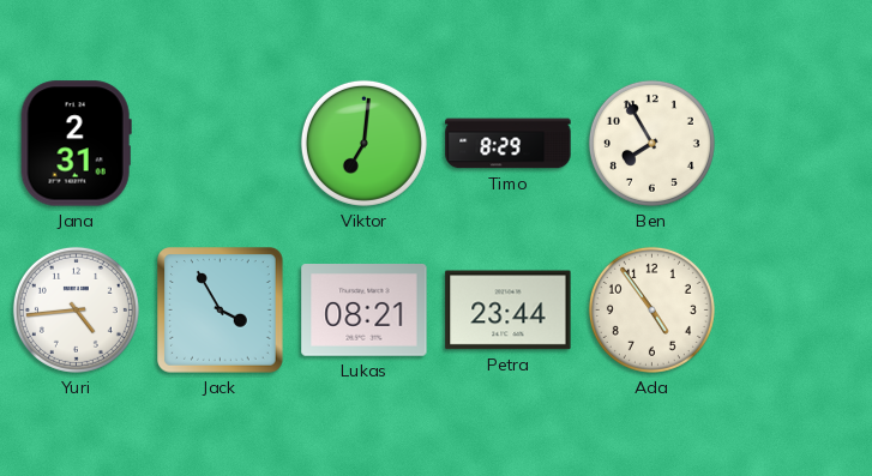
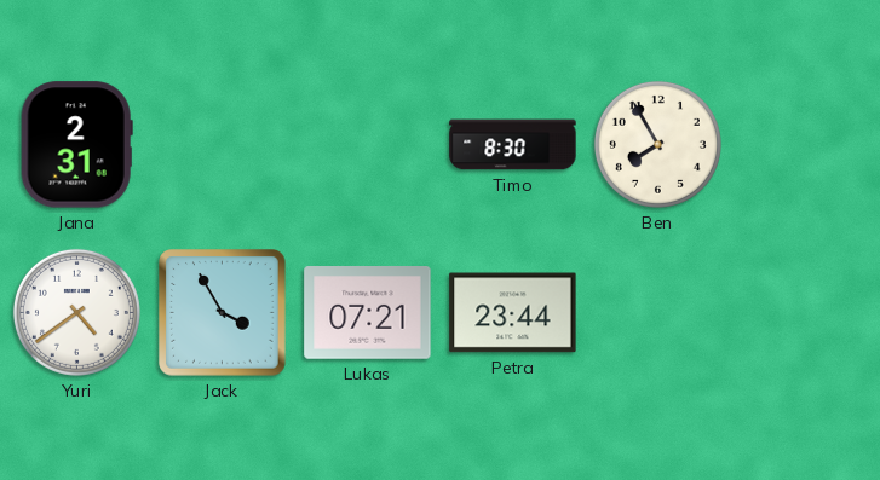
Viktor: 7:01 -> none
Timo: 8:29 -> 8:30
Yuri: 4:44 -> 4:39
Lukas: 08:21 -> 07:21
Ada: 4:54 -> none
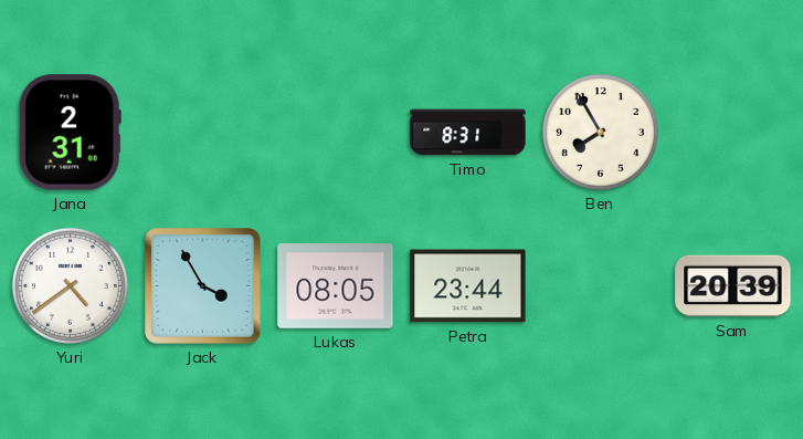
Timo: 8:30 -> 8:31
Lukas: 07:21 -> 08:05
Sam: none -> 20:39
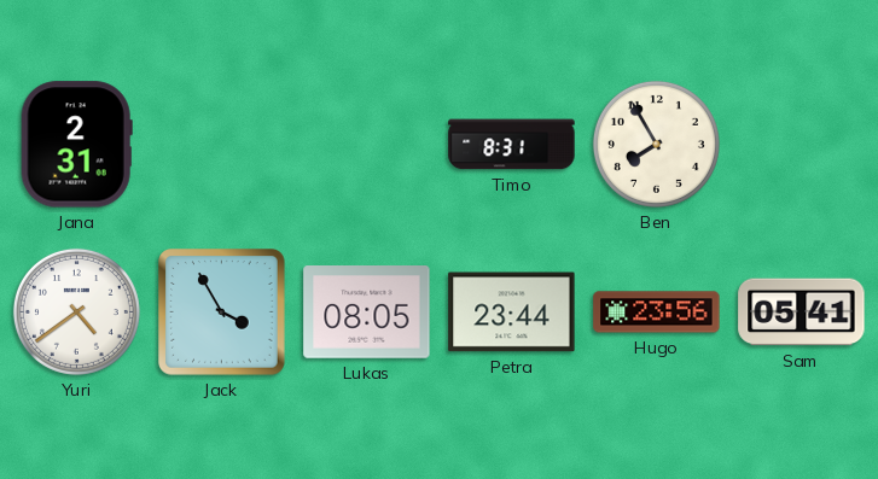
Hugo: none -> 23:56
Sam: 20:39 -> 05:41
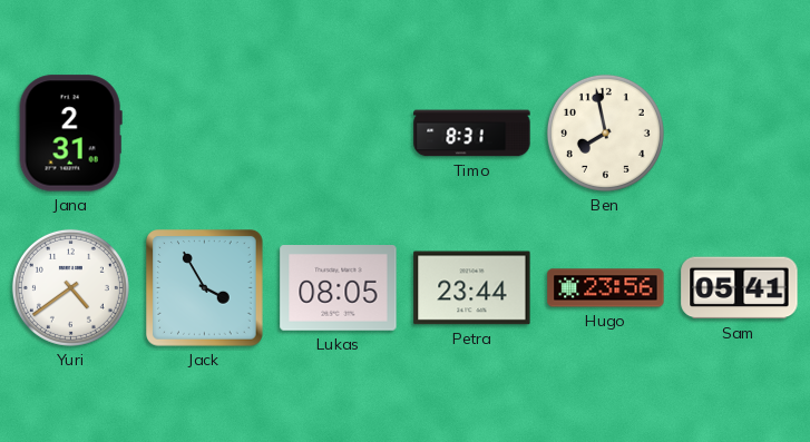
Ben: 7:55 -> 7:58
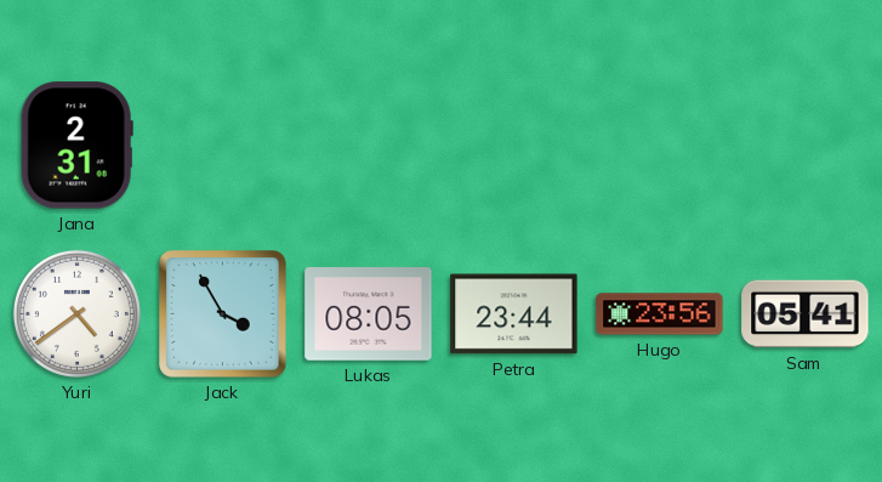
Timo: 8:31 -> none
Ben: 7:58 -> none
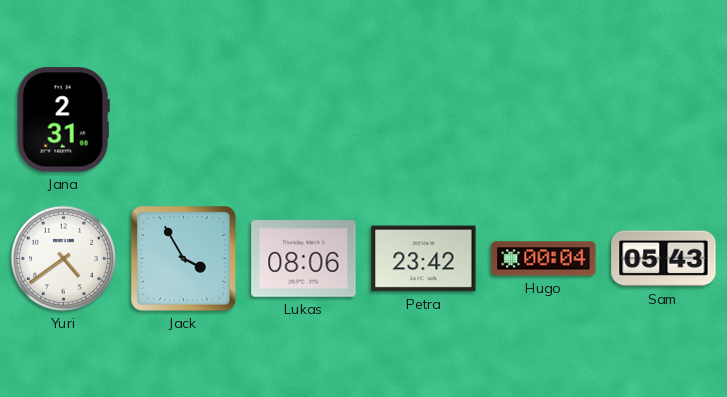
Lukas: 08:05 -> 08:06
Petra: 23:44 -> 23:42
Hugo: 23:56 -> 00:04
Sam: 05:41 -> 05:43
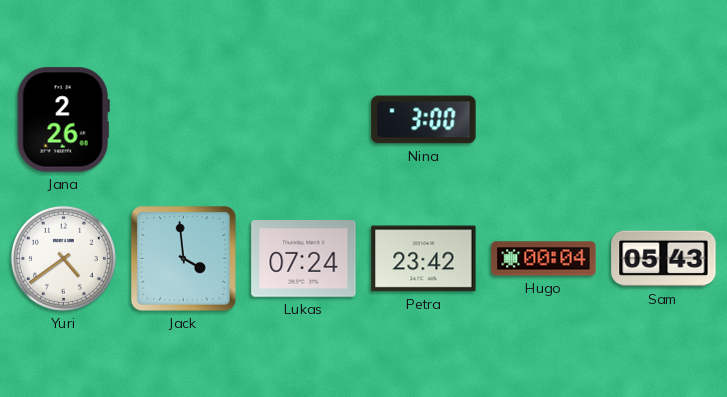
Jana: 2:31 -> 2:26
Nina: none -> 3:00
Jack: 3:55 -> 3:59
Lukas: 08:06 -> 07:24
